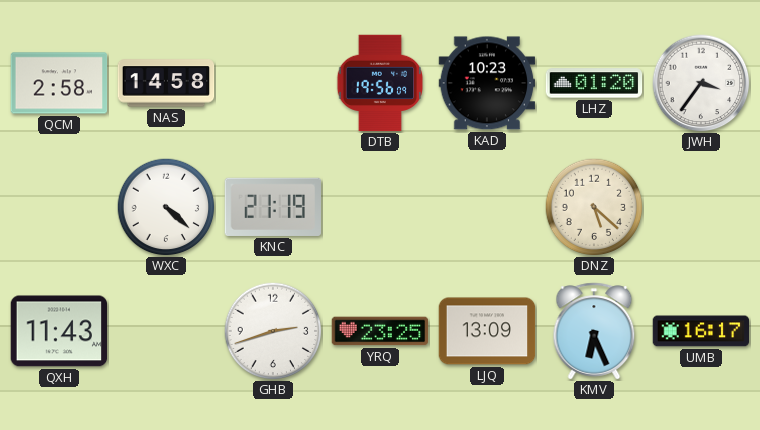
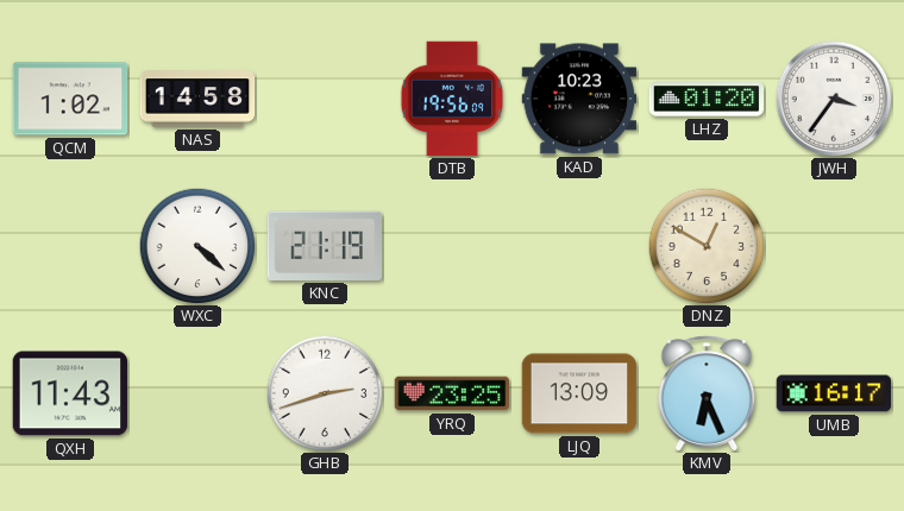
QCM: 2:58 -> 1:02
DNZ: 5:22 -> 12:50
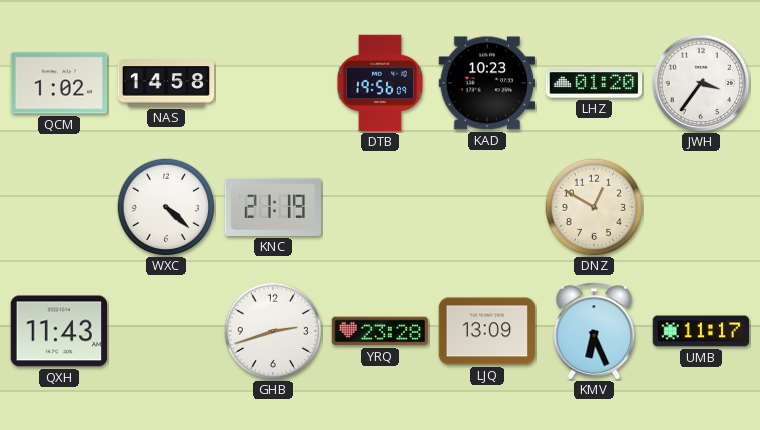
YRQ: 23:25 -> 23:28
UMB: 16:17 -> 11:17
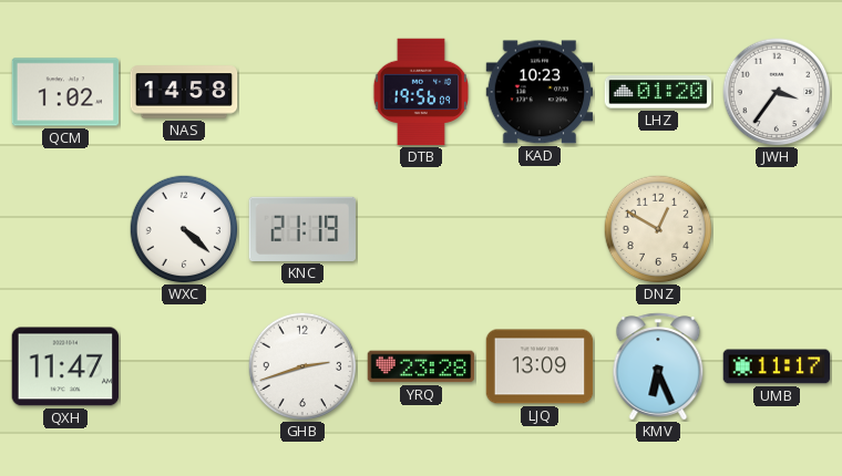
QXH: 11:43 -> 11:47
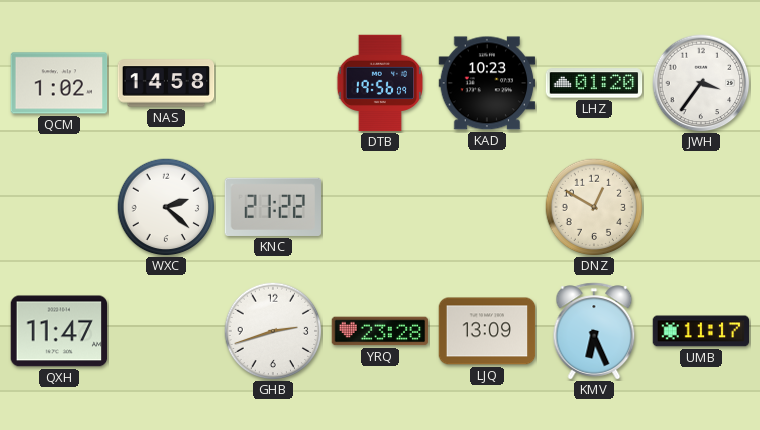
WXC: 4:22 -> 2:22
KNC: 21:19 -> 21:22
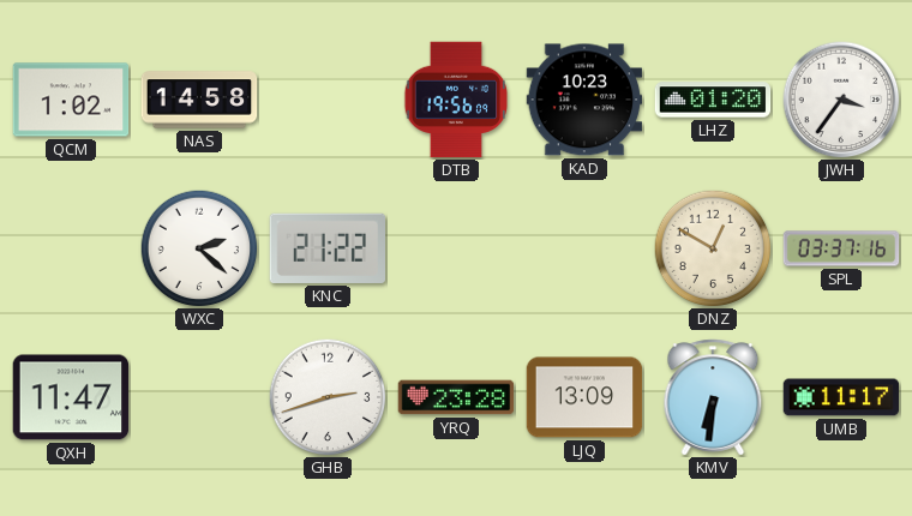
SPL: none -> 03:37
KMV: 6:26 -> 6:31
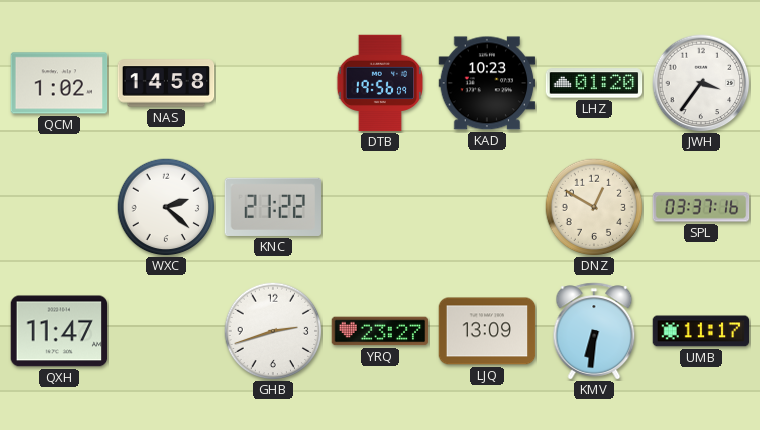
YRQ: 23:28 -> 23:27
